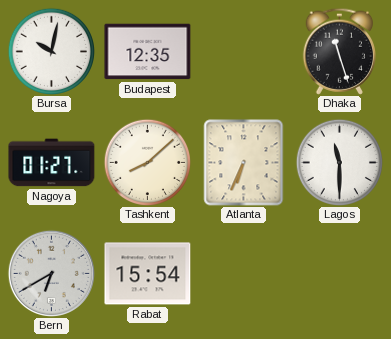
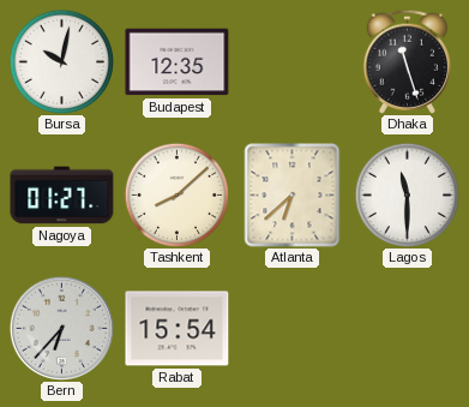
Atlanta: 6:34 -> 6:38
Bern: 6:40 -> 6:37
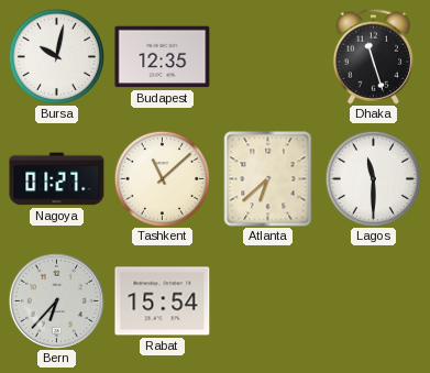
Tashkent: 8:08 -> 11:08
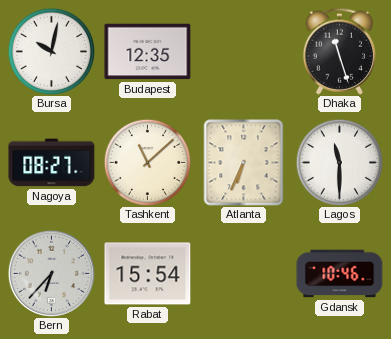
Nagoya: 01:27 -> 08:27
Atlanta: 6:38 -> 6:34
Gdansk: none -> 10:46
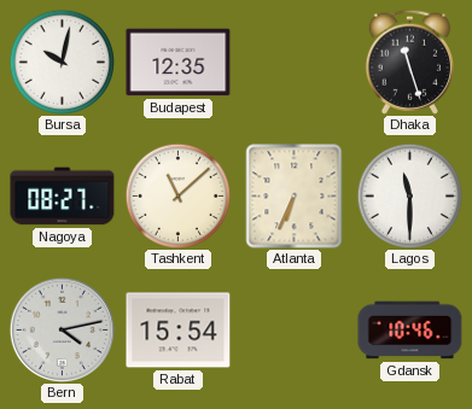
Bern: 6:37 -> 4:13
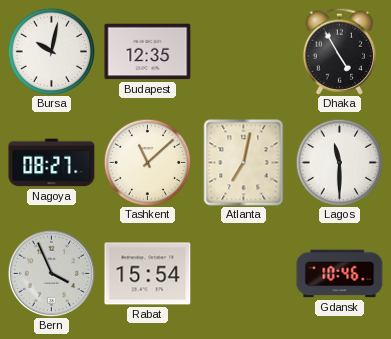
Dhaka: 11:27 -> 4:55
Atlanta: 6:34 -> 7:02
Bern: 4:13 -> 3:56
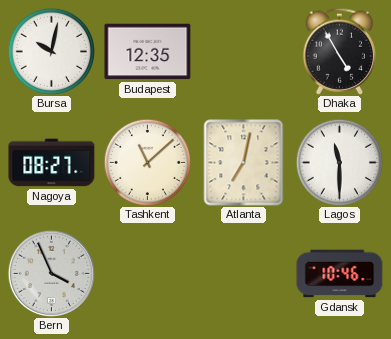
Rabat: 15:54 -> none
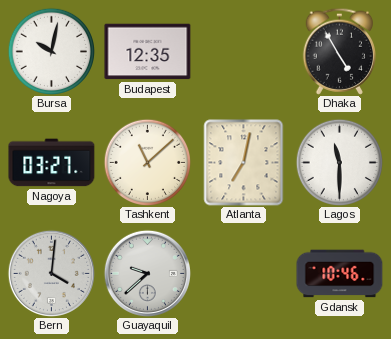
Nagoya: 08:27 -> 03:27
Bern: 3:56 -> 4:01
Guayaquil: none -> 9:38
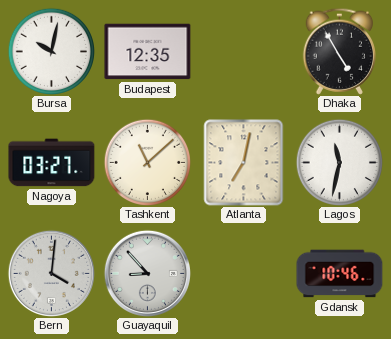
Lagos: 11:30 -> 11:32
Guayaquil: 9:38 -> 8:53
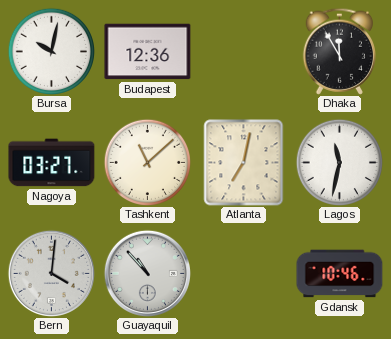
Budapest: 12:35 -> 12:36
Dhaka: 4:55 -> 11:55
Guayaquil: 8:53 -> 10:53
